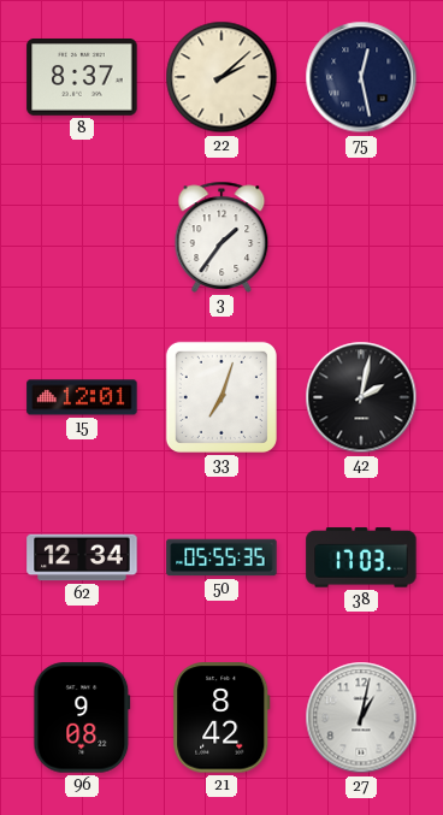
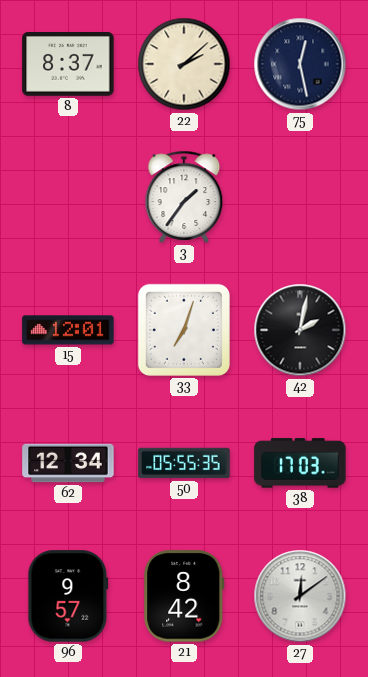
96: 9:08 -> 9:57
27: 1:02 -> 12:09
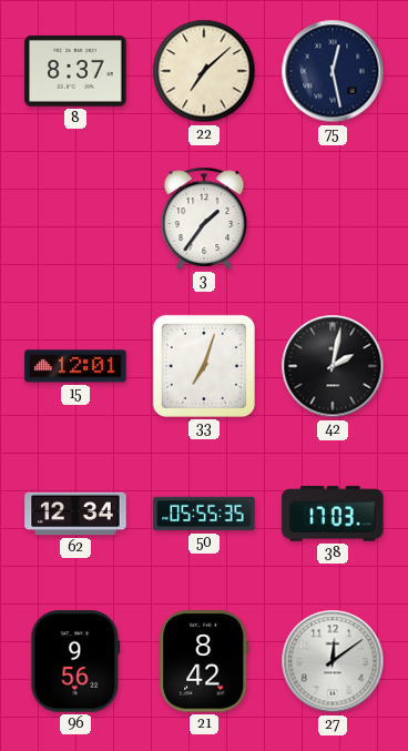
22: 2:08 -> 7:08
96: 9:57 -> 9:56
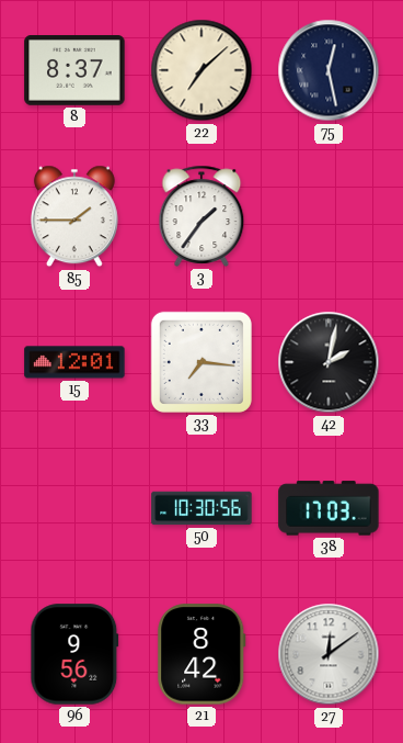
85: none -> 1:45
33: 7:03 -> 7:16
62: 12:34 -> none
50: 05:55 -> 10:30
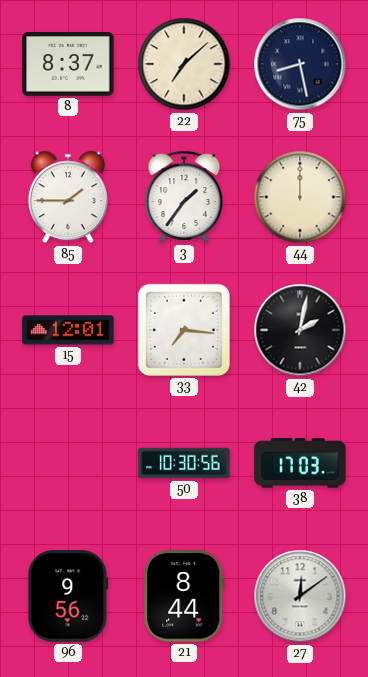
75: 12:28 -> 8:28
44: none -> 12:00
21: 8:42 -> 8:44
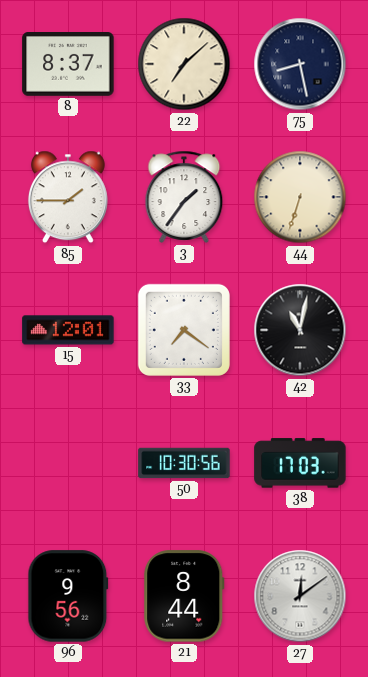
44: 12:00 -> 6:33
33: 7:16 -> 7:21
42: 2:02 -> 11:02
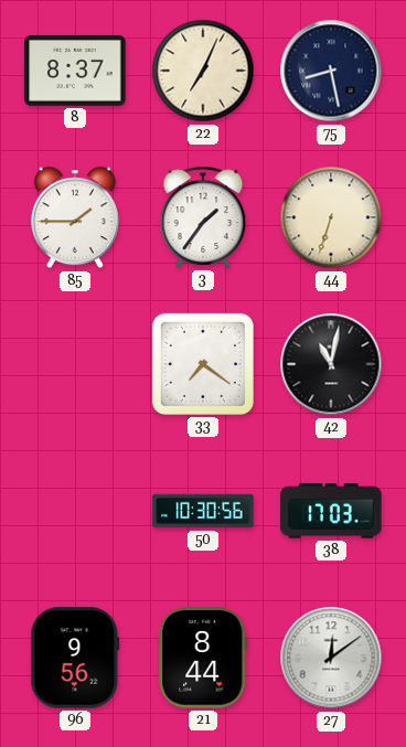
22: 7:08 -> 7:04
15: 12:01 -> none
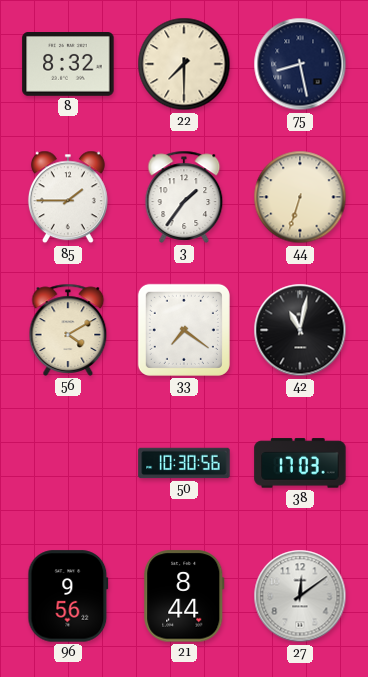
8: 8:37 -> 8:32
22: 7:04 -> 7:30
56: none -> 4:10
